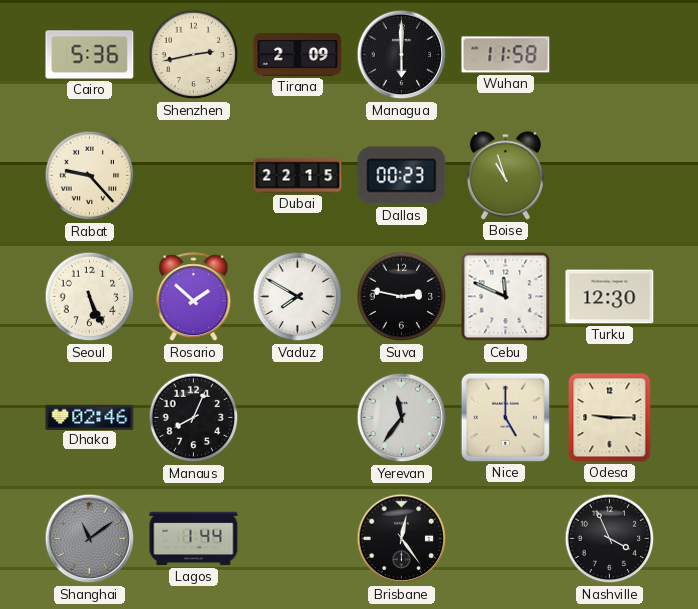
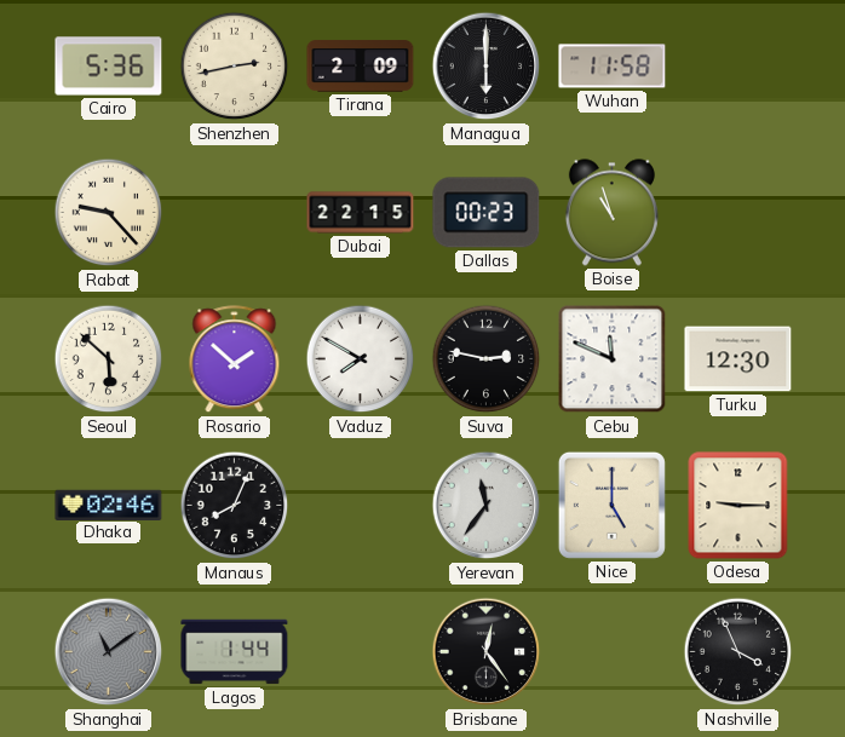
Seoul: 5:26 -> 5:52
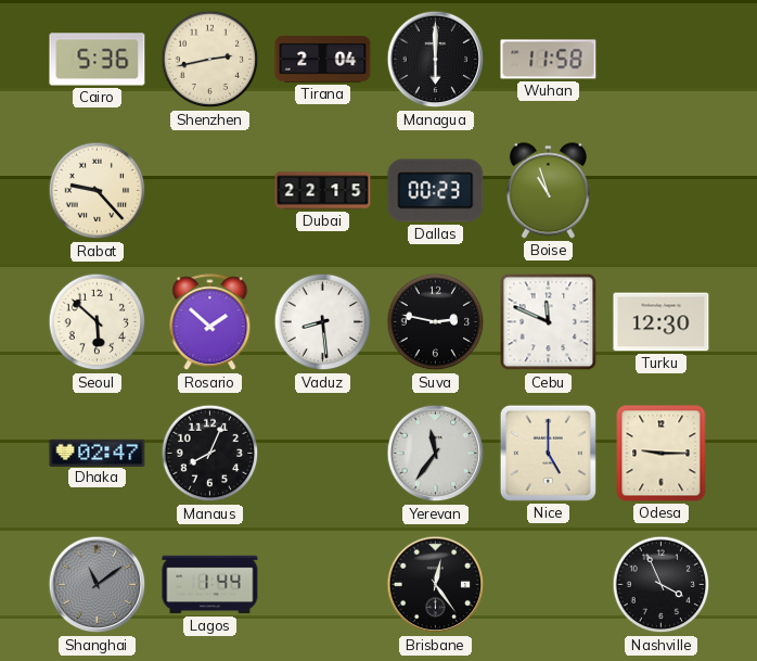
Tirana: 2:09 -> 2:04
Vaduz: 7:50 -> 8:29
Dhaka: 02:46 -> 02:47
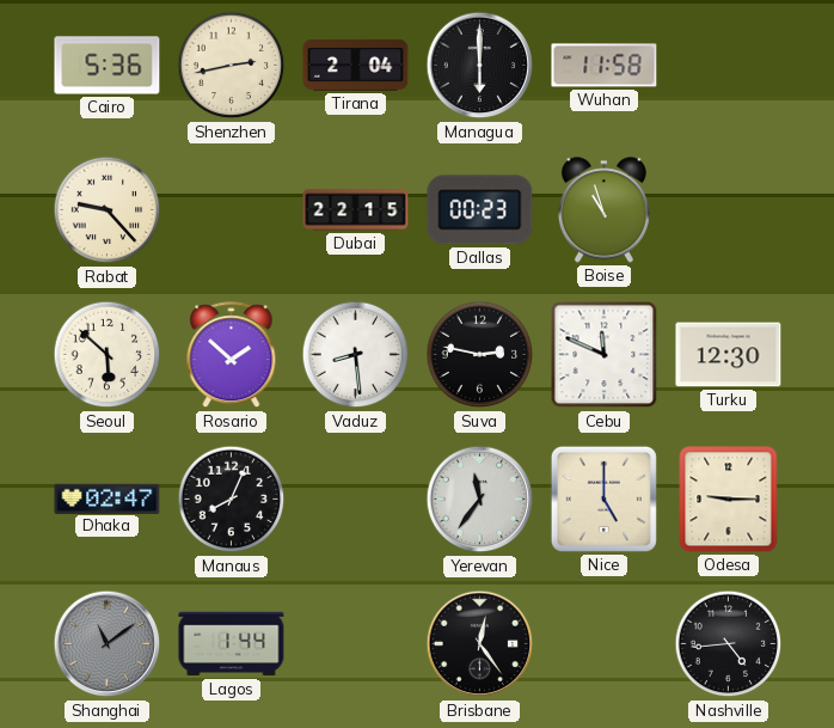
Nashville: 3:56 -> 4:44
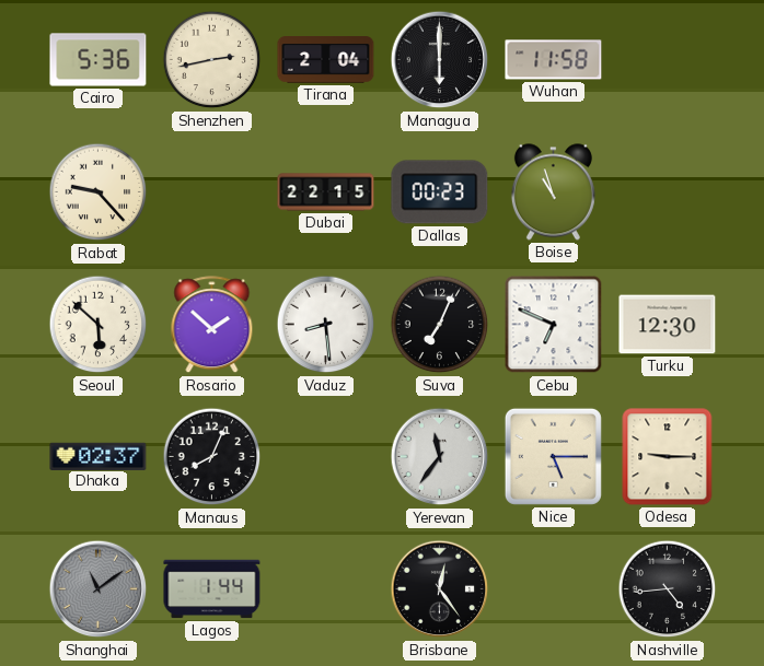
Suva: 2:47 -> 7:04
Cebu: 11:49 -> 6:49
Dhaka: 02:47 -> 02:37
Nice: 5:00 -> 5:15
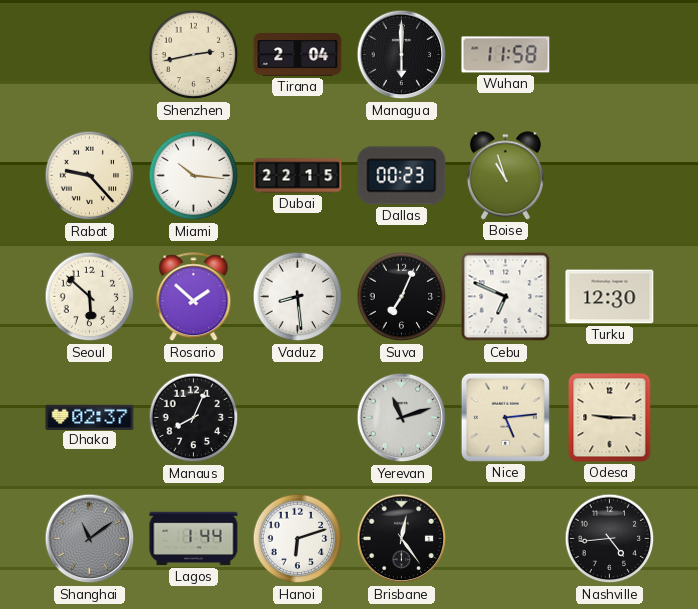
Cairo: 5:36 -> none
Miami: none -> 10:16
Yerevan: 11:36 -> 11:12
Nice: 5:15 -> 5:14
Hanoi: none -> 6:12
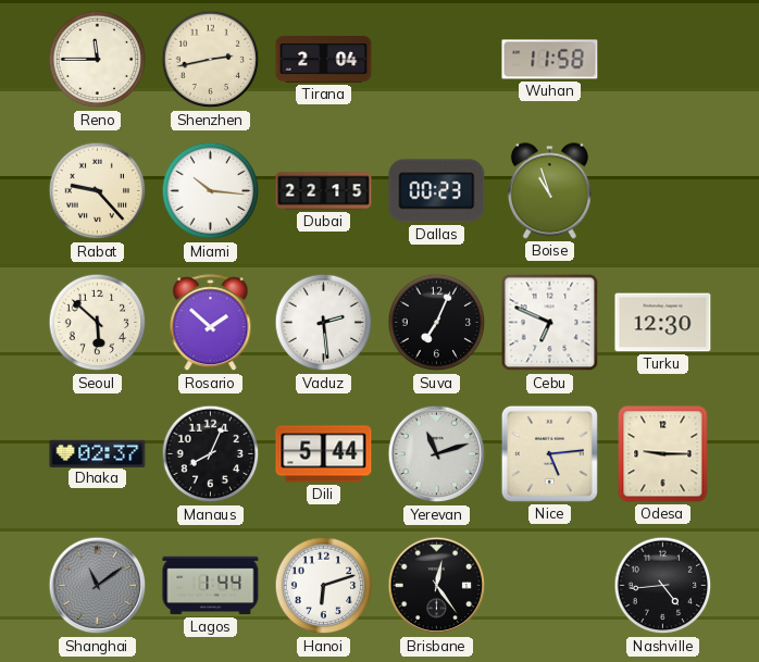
Reno: none -> 11:45
Managua: 6:00 -> none
Vaduz: 8:29 -> 2:29
Dili: none -> 5:44
